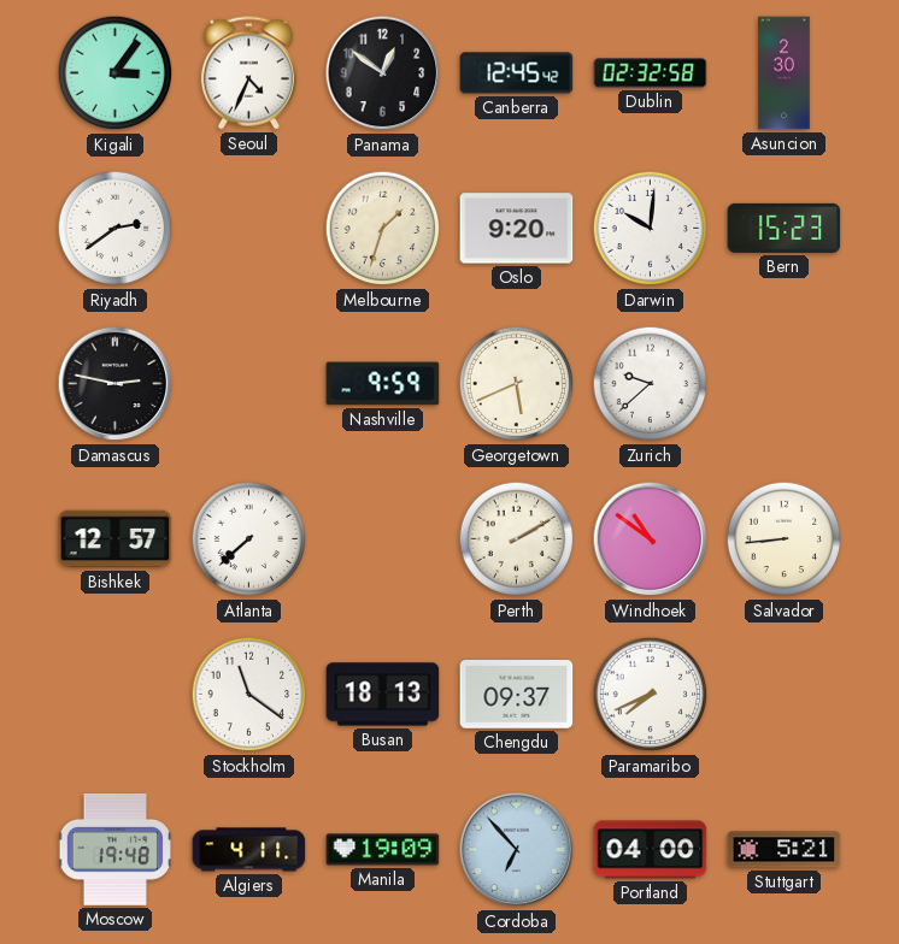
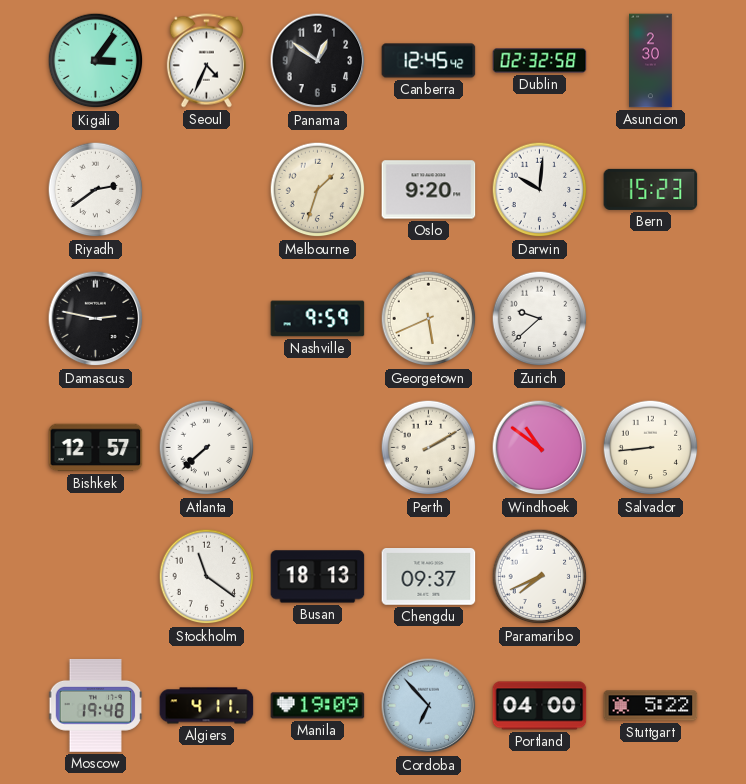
Stuttgart: 5:21 -> 5:22
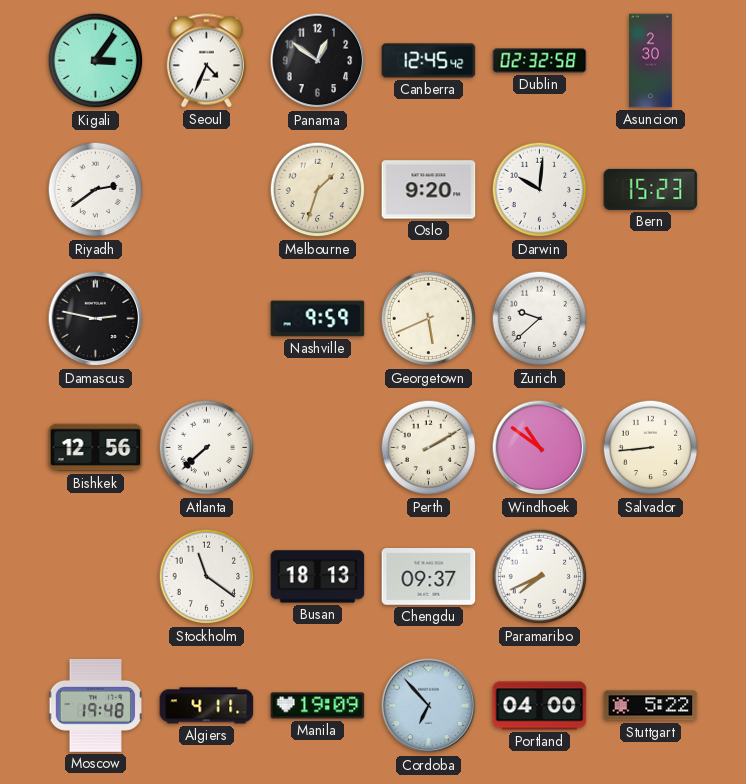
Bishkek: 12:57 -> 12:56
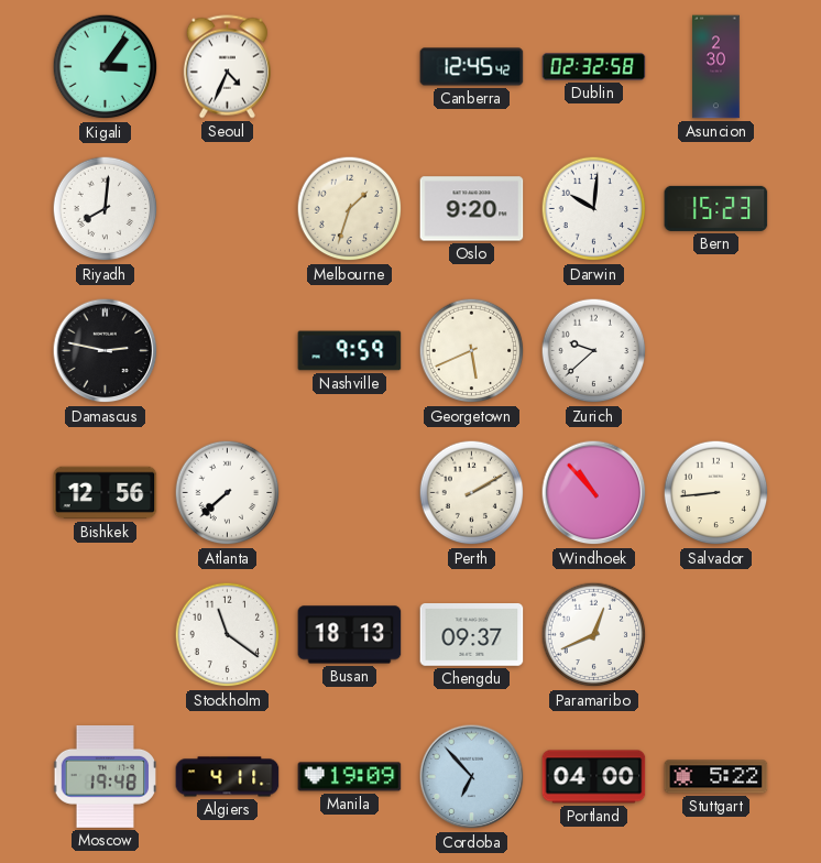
Panama: 12:51 -> none
Riyadh: 2:39 -> 8:01
Windhoek: 10:51 -> 10:53
Paramaribo: 7:41 -> 12:41
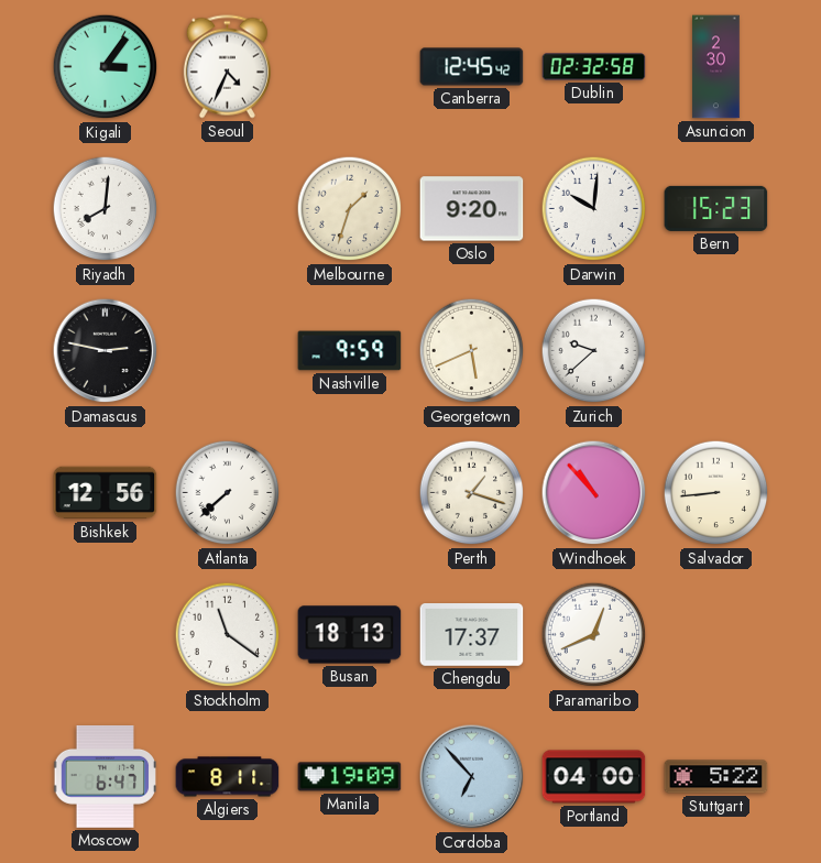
Perth: 2:10 -> 1:18
Chengdu: 09:37 -> 17:37
Moscow: 19:48 -> 6:47
Algiers: 4:11 -> 8:11
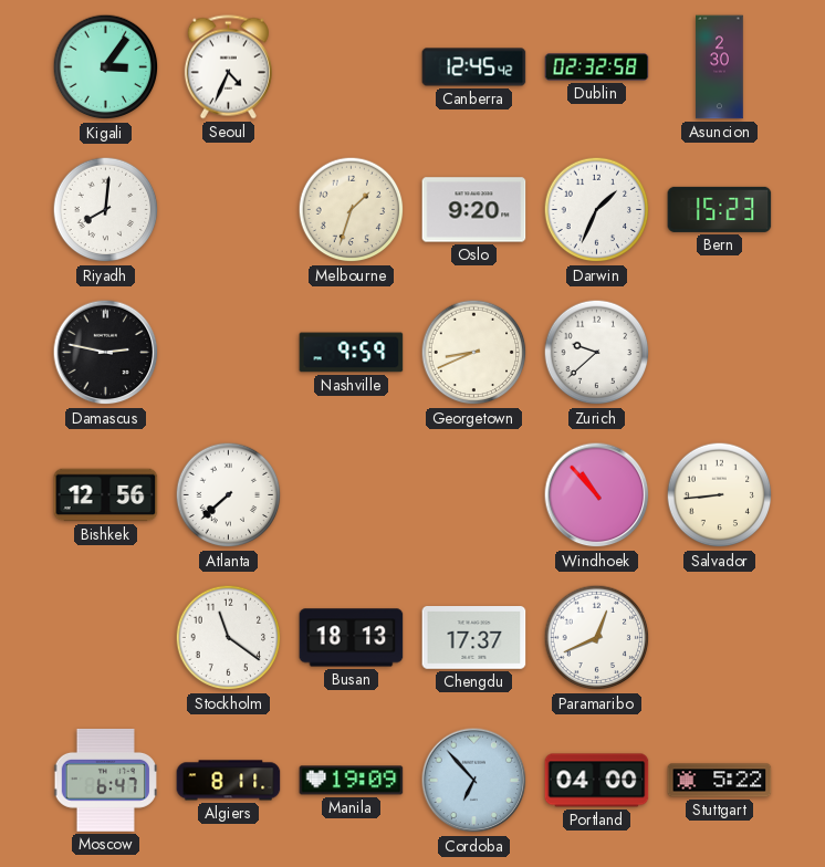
Darwin: 10:01 -> 1:34
Georgetown: 5:41 -> 8:41
Perth: 1:18 -> none
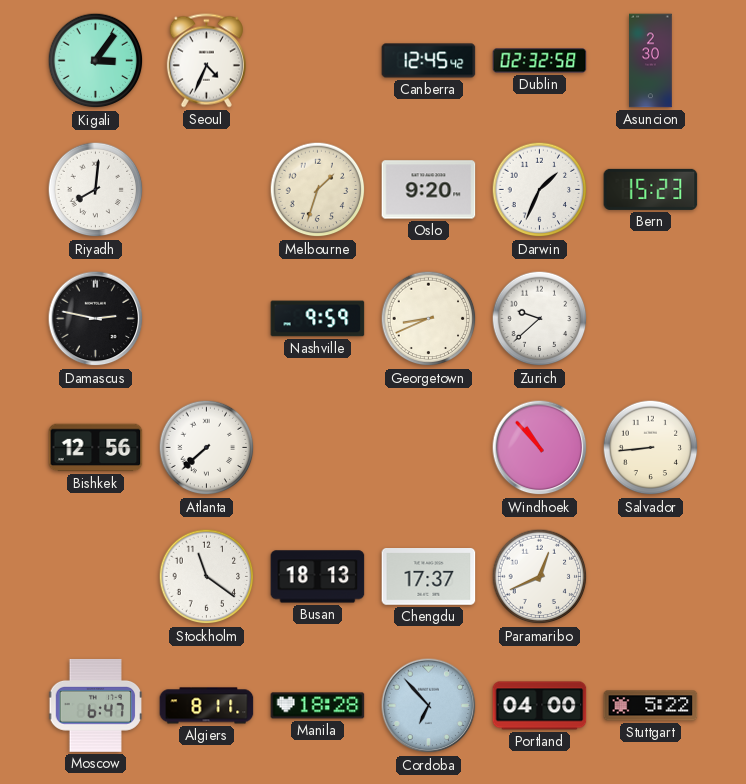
Manila: 19:09 -> 18:28
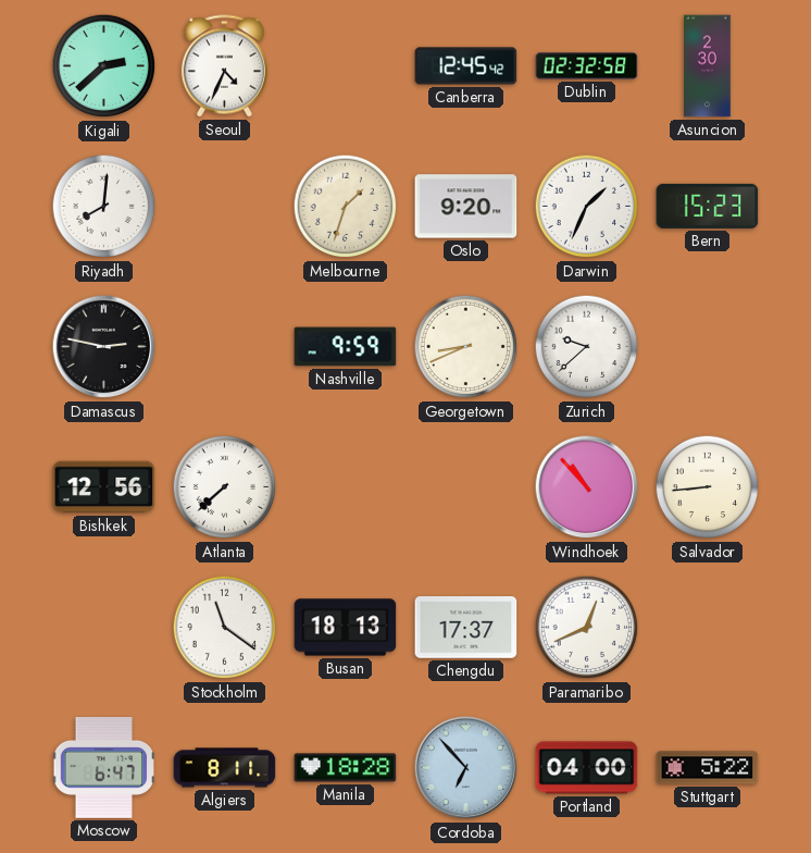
Kigali: 3:06 -> 2:38
